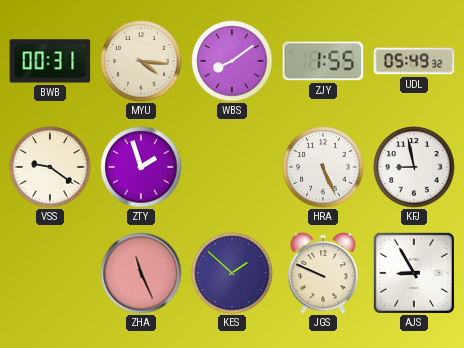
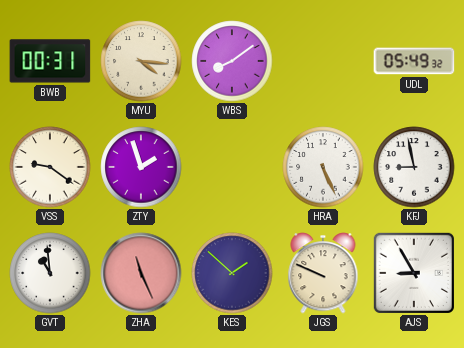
ZJY: 1:55 -> none
GVT: none -> 10:59
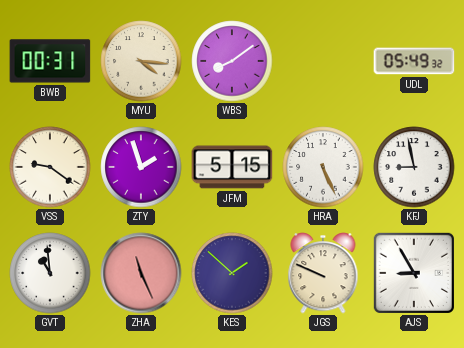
JFM: none -> 5:15
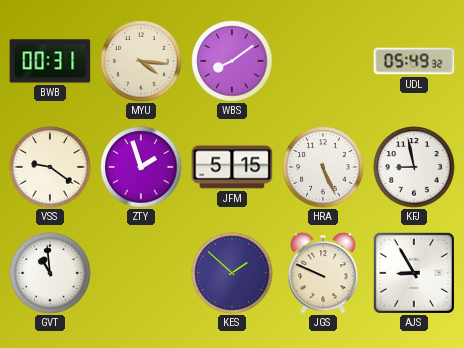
ZHA: 11:26 -> none
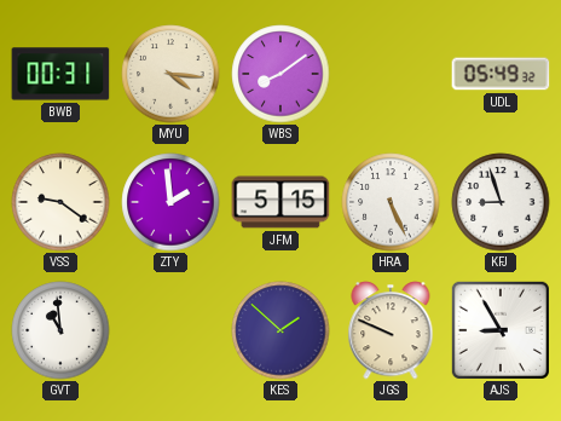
ZTY: 1:57 -> 1:59
KFJ: 8:58 -> 8:57
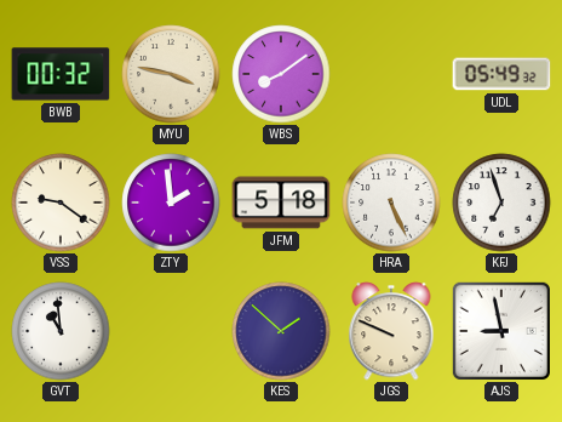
BWB: 00:31 -> 00:32
MYU: 4:16 -> 3:47
JFM: 5:15 -> 5:18
KFJ: 8:57 -> 6:57
AJS: 8:55 -> 8:58
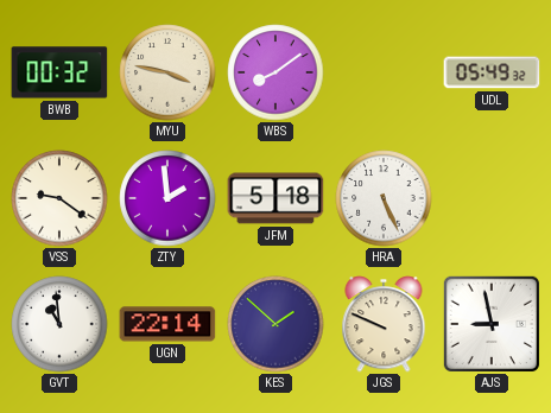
KFJ: 6:57 -> none
UGN: none -> 22:14
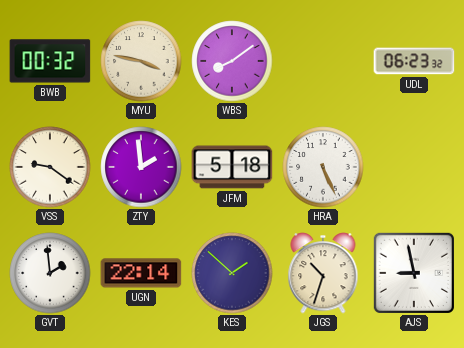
UDL: 05:49 -> 06:23
GVT: 10:59 -> 1:59
JGS: 9:49 -> 10:33
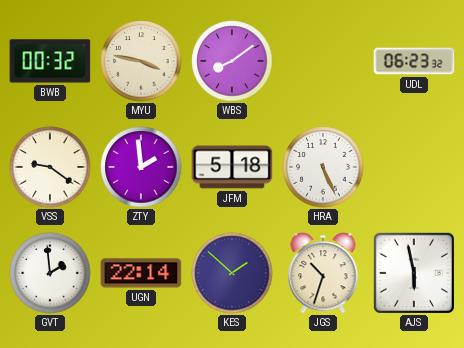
AJS: 8:58 -> 5:58
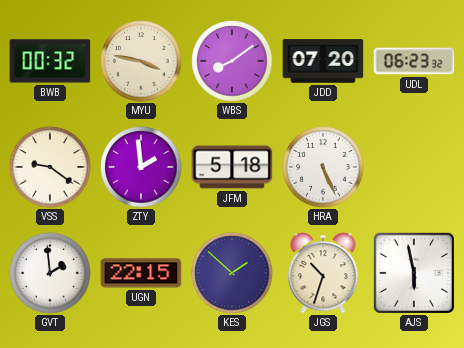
JDD: none -> 07:20
UGN: 22:14 -> 22:15
